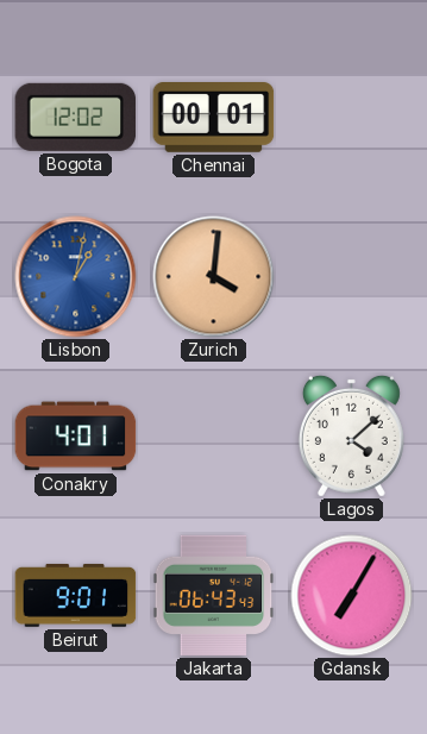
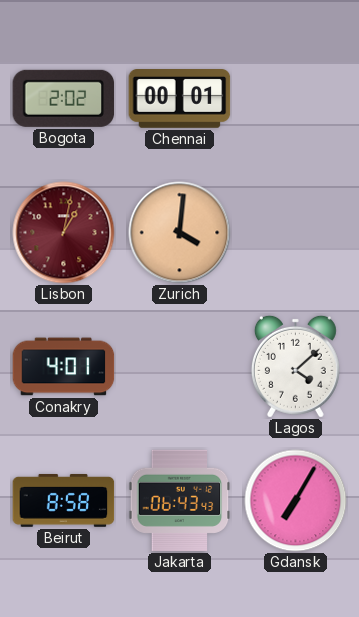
Bogota: 12:02 -> 2:02
Lisbon dial: blue -> burgundy
Beirut: 9:01 -> 8:58
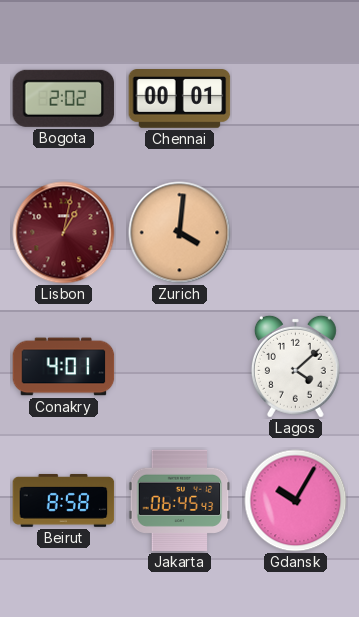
Jakarta: 06:43 -> 06:45
Gdansk: 7:05 -> 10:05
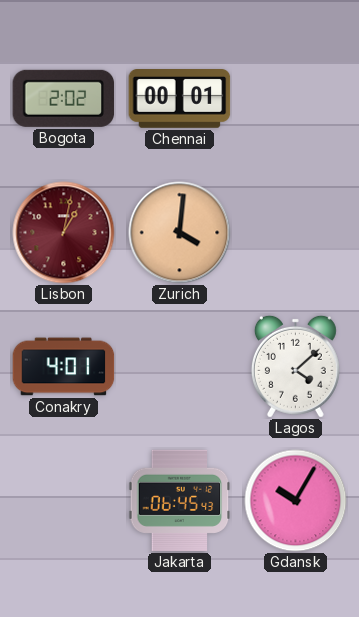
Beirut: 8:58 -> none
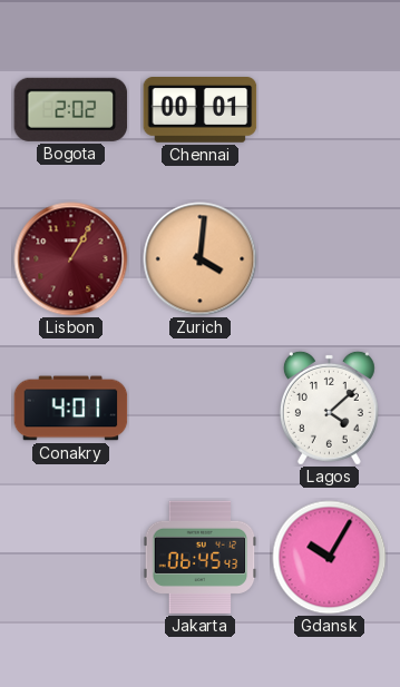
Lisbon: 1:02 -> 1:05
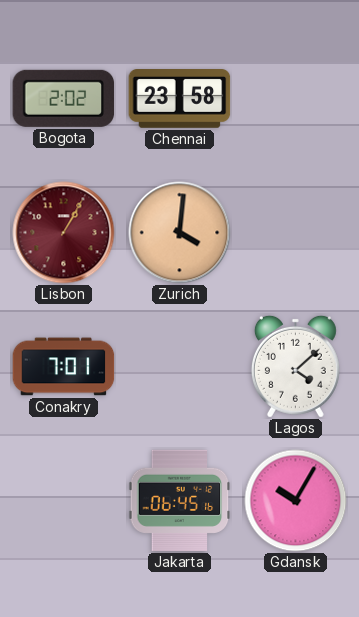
Chennai: 00:01 -> 23:58
Conakry: 4:01 -> 7:01
Jakarta: 06:45:43 -> 06:45:16
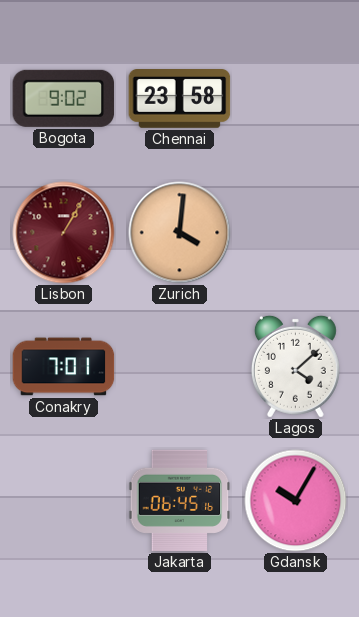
Bogota: 2:02 -> 9:02
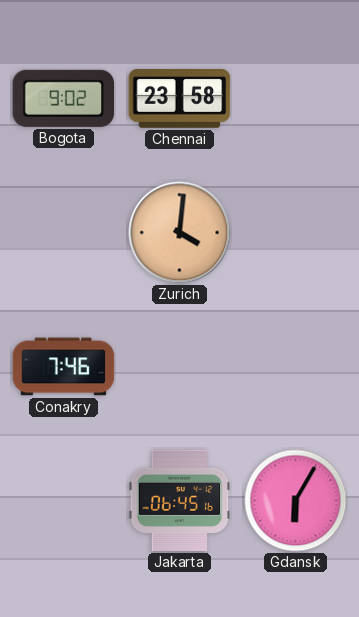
Lisbon: 1:05 -> none
Conakry: 7:01 -> 7:46
Lagos: 4:08 -> none
Gdansk: 10:05 -> 6:05
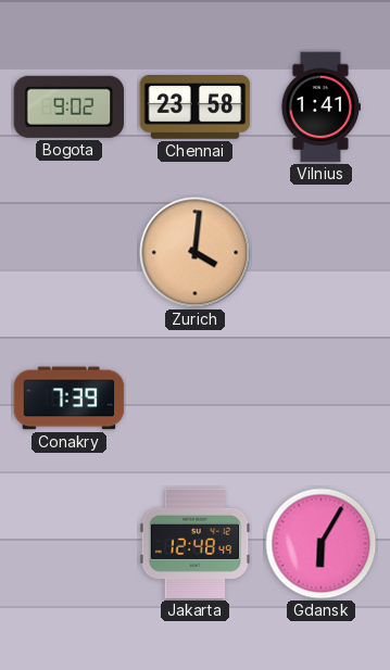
Vilnius: none -> 1:41
Conakry: 7:46 -> 7:39
Jakarta: 06:45 -> 12:48
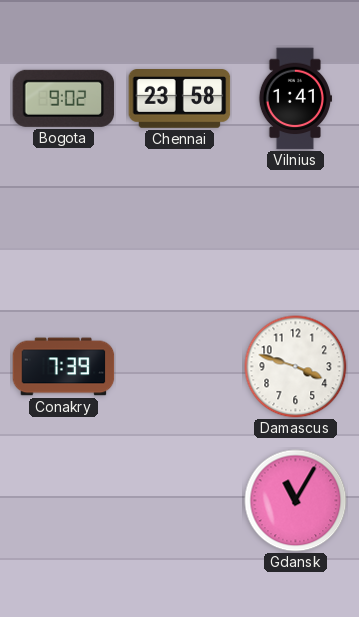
Zurich: 4:01 -> none
Damascus: none -> 3:48
Jakarta: 12:48 -> none
Gdansk: 6:05 -> 11:05
